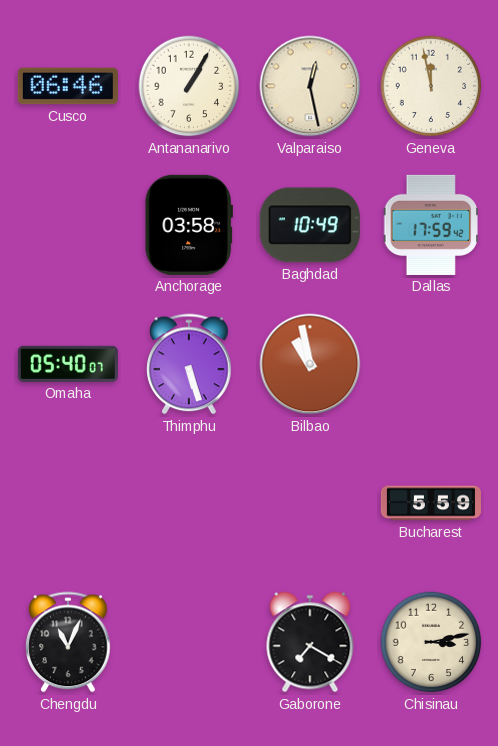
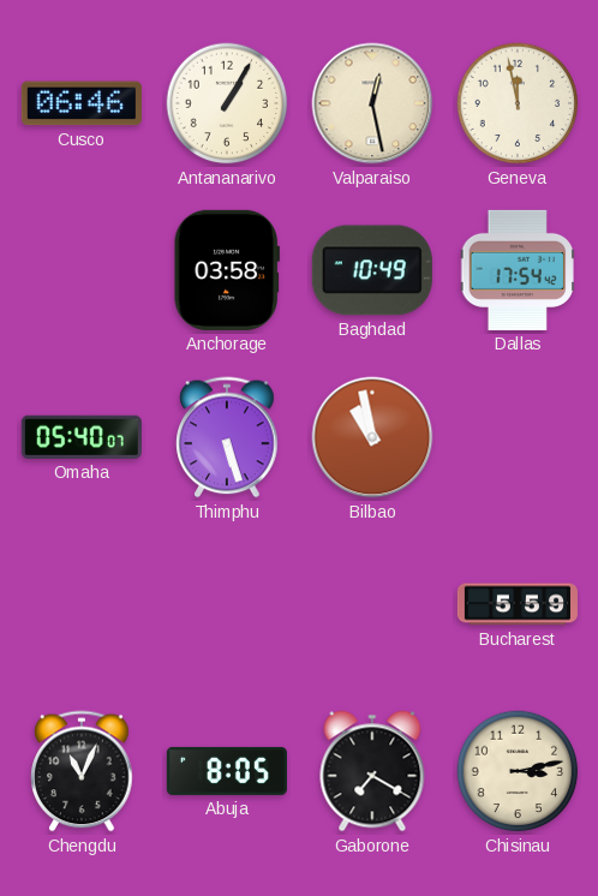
Dallas: 17:59 -> 17:54
Abuja: none -> 8:05
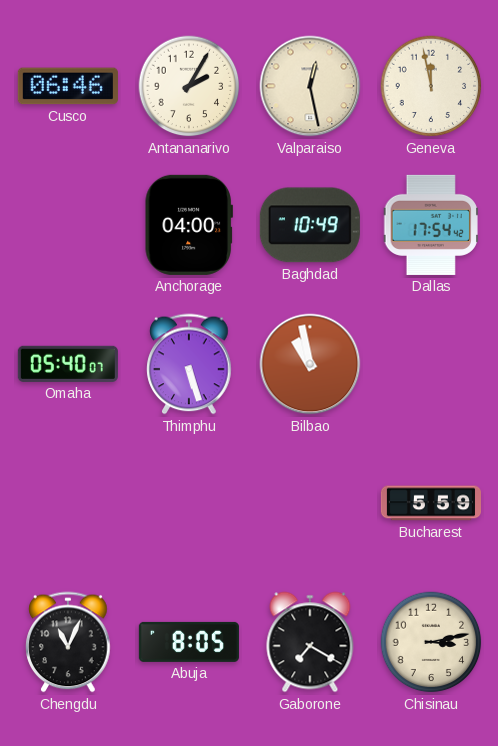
Antananarivo: 1:05 -> 2:05
Anchorage: 03:58 -> 04:00
